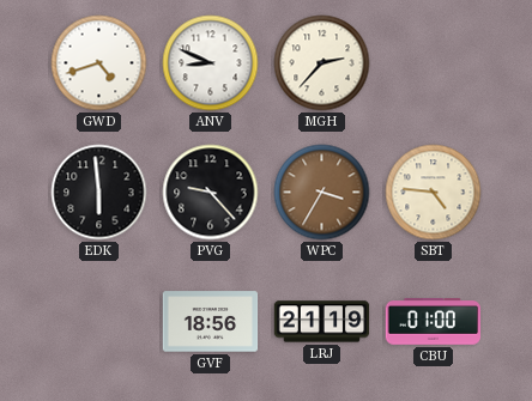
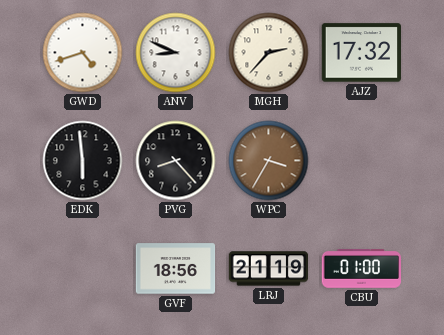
AJZ: none -> 17:32
PVG: 9:23 -> 8:23
SBT: 4:46 -> none
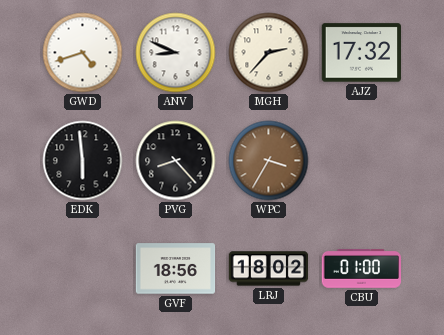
LRJ: 21:19 -> 18:02
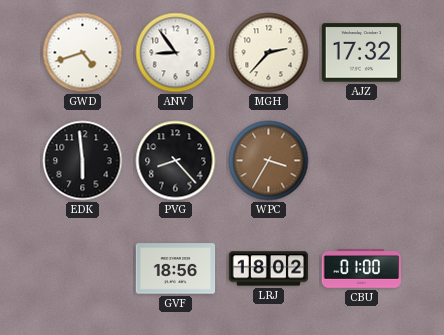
ANV: 8:49 -> 8:54
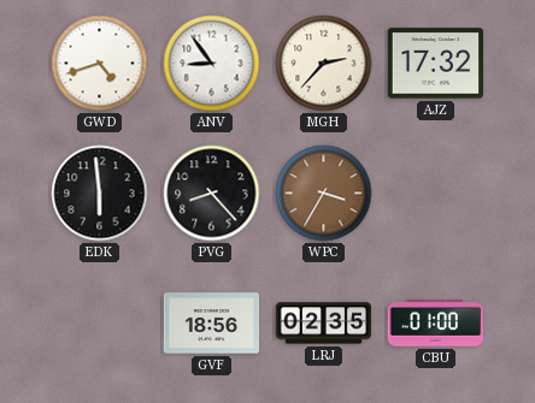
LRJ: 18:02 -> 02:35
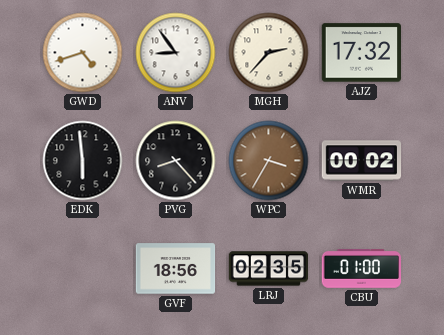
WMR: none -> 00:02
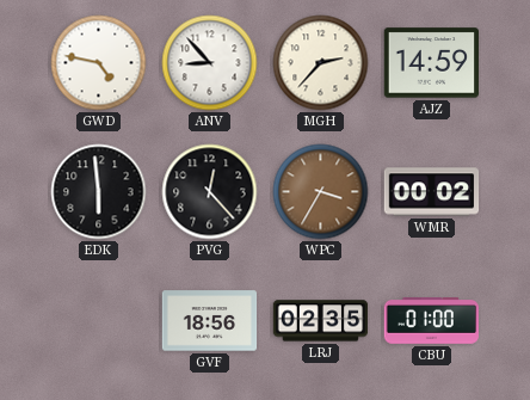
GWD: 4:42 -> 4:47
ANV: 8:54 -> 8:53
AJZ: 17:32 -> 14:59
PVG: 8:23 -> 12:23
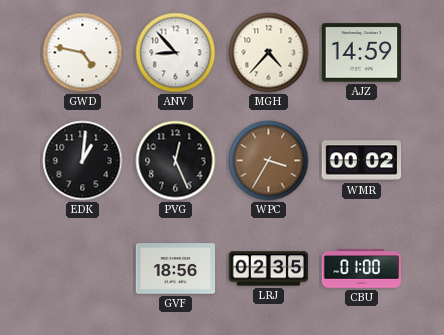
MGH: 2:37 -> 4:37
EDK: 5:59 -> 1:01
PVG: 12:23 -> 12:26
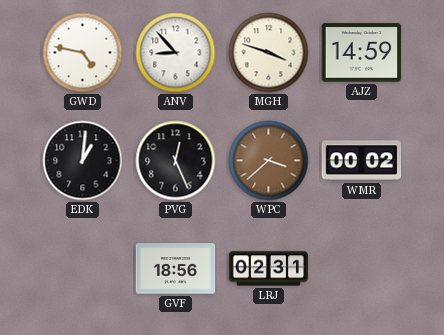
MGH: 4:37 -> 3:48
WPC: 3:35 -> 3:38
LRJ: 02:35 -> 02:31
CBU: 01:00 -> none
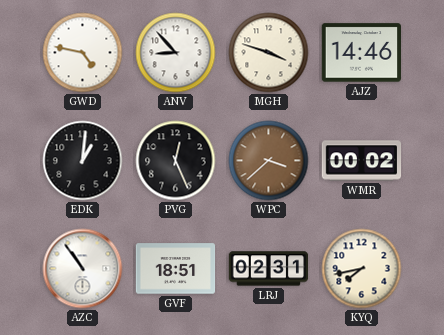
AJZ: 14:59 -> 14:46
AZC: none -> 10:54
GVF: 18:56 -> 18:51
KYQ: none -> 7:43
